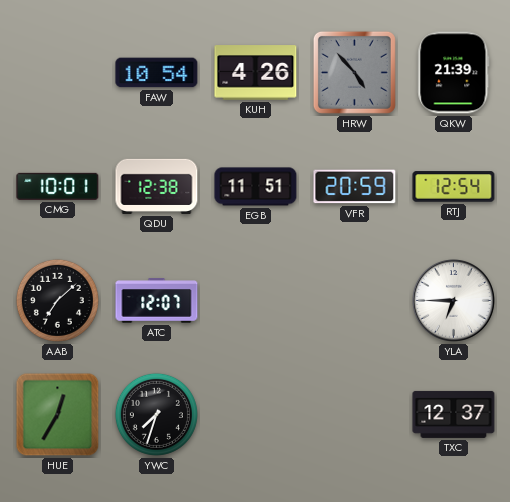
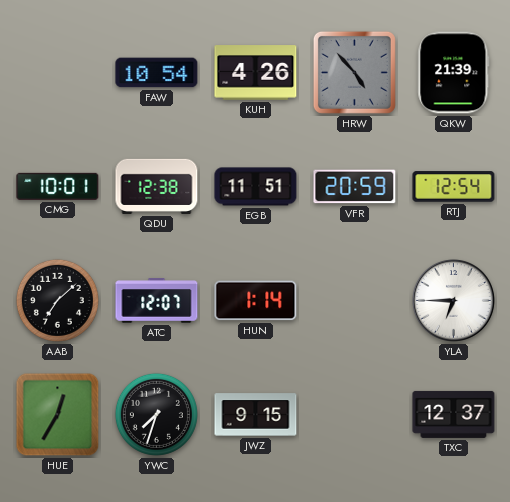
HUN: none -> 1:14
JWZ: none -> 9:15
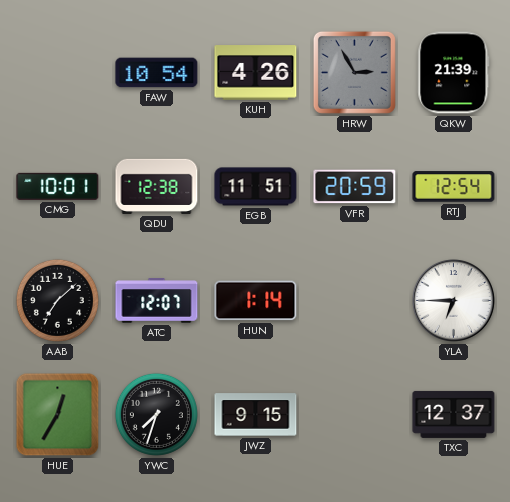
HRW: 4:53 -> 2:55
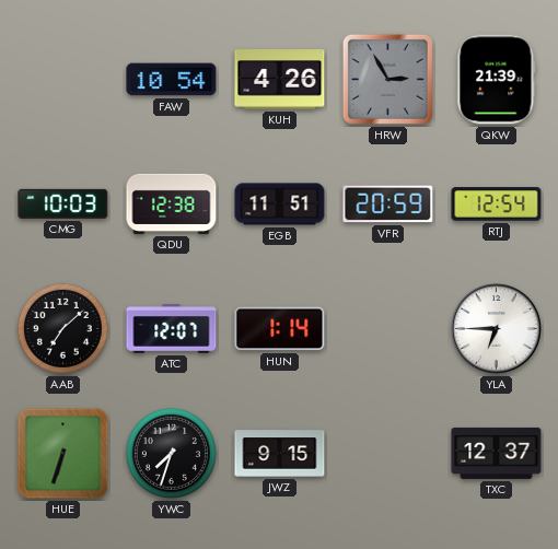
CMG: 10:01 -> 10:03
HUE: 12:35 -> 6:33
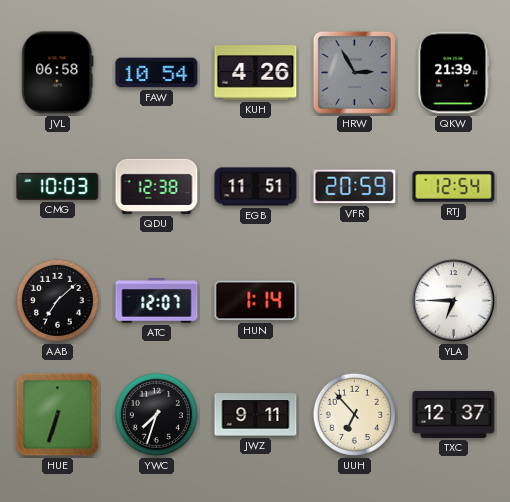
JVL: none -> 06:58
JWZ: 9:15 -> 9:11
UUH: none -> 6:53
